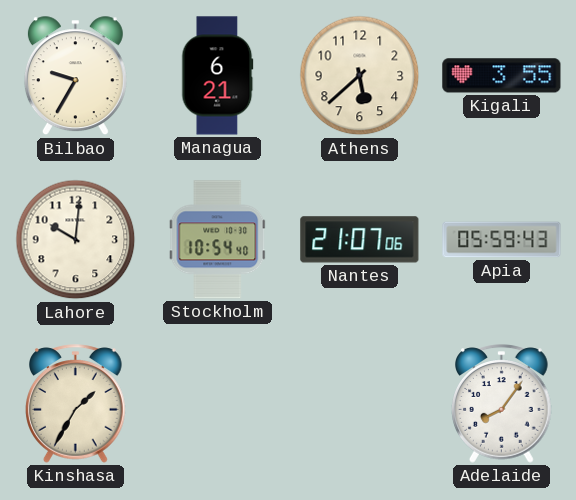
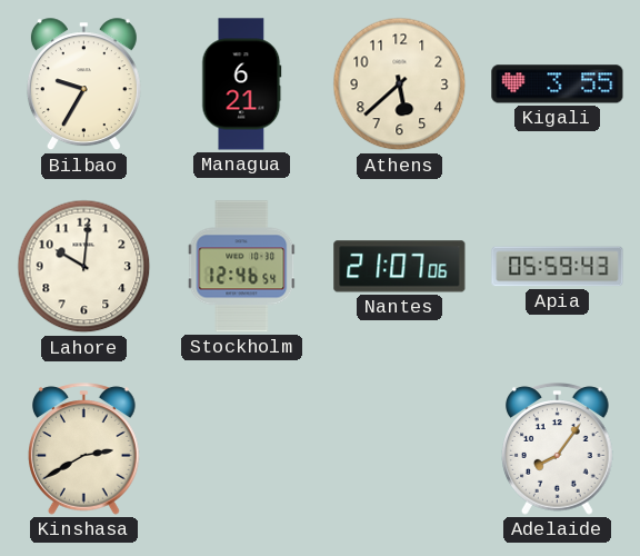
Stockholm: 10:54 -> 12:46
Kinshasa: 1:35 -> 2:40
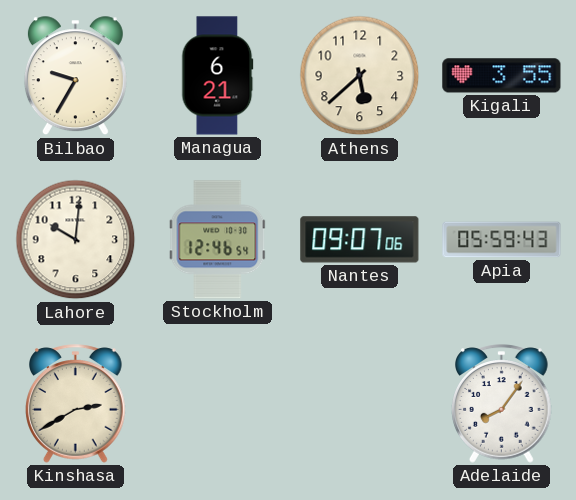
Nantes: 21:07 -> 09:07
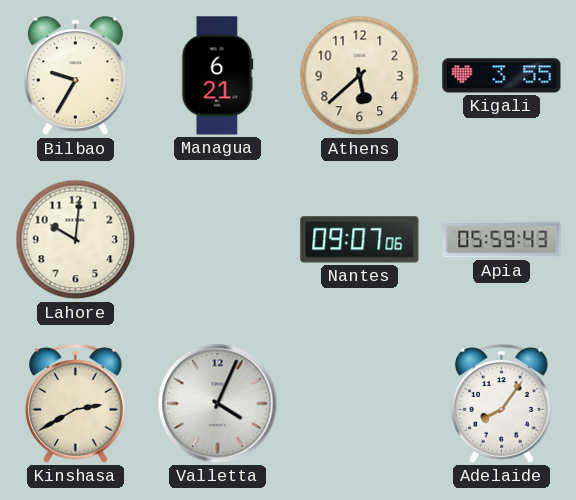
Stockholm: 12:46 -> none
Valletta: none -> 4:04
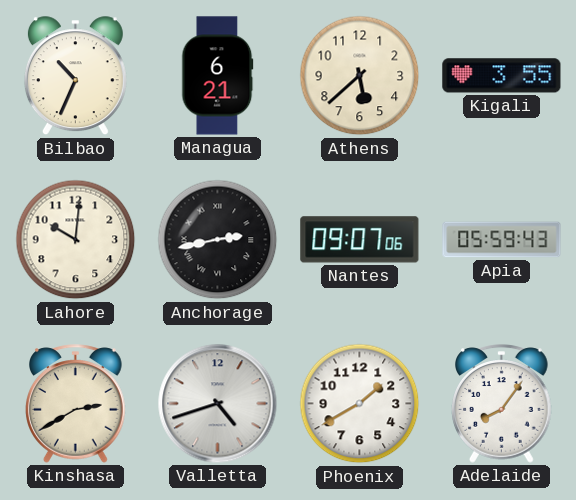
Bilbao: 9:35 -> 10:34
Anchorage: none -> 2:43
Valletta: 4:04 -> 4:42
Phoenix: none -> 1:40
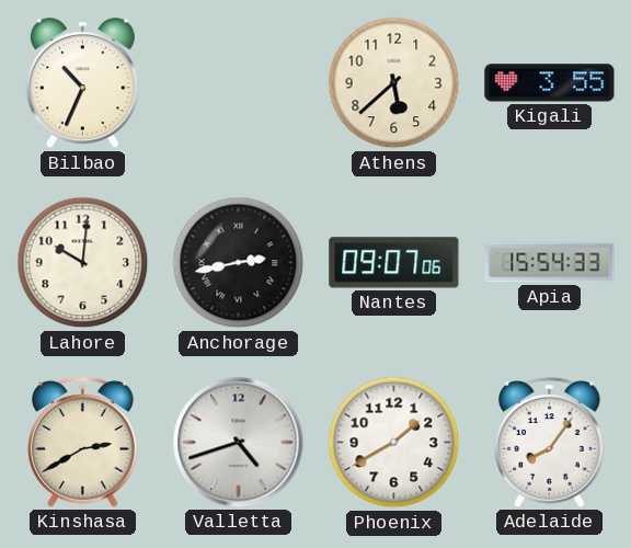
Managua: 6:21 -> none
Apia: 05:59 -> 15:54
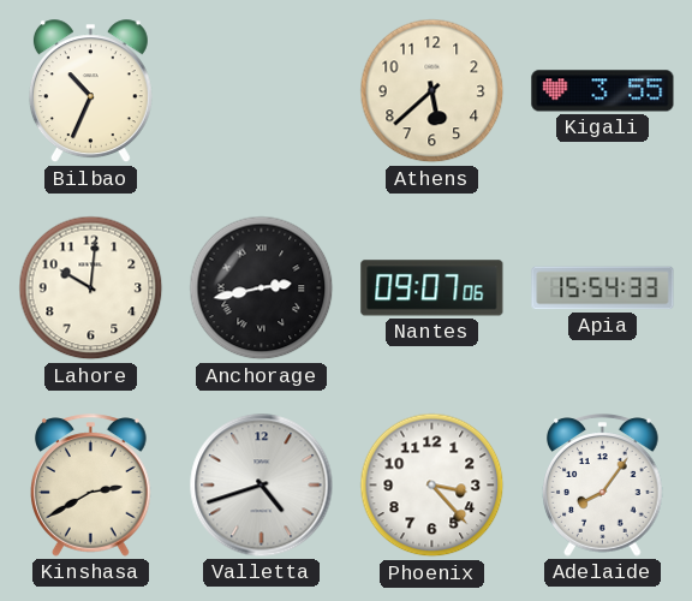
Phoenix: 1:40 -> 3:23
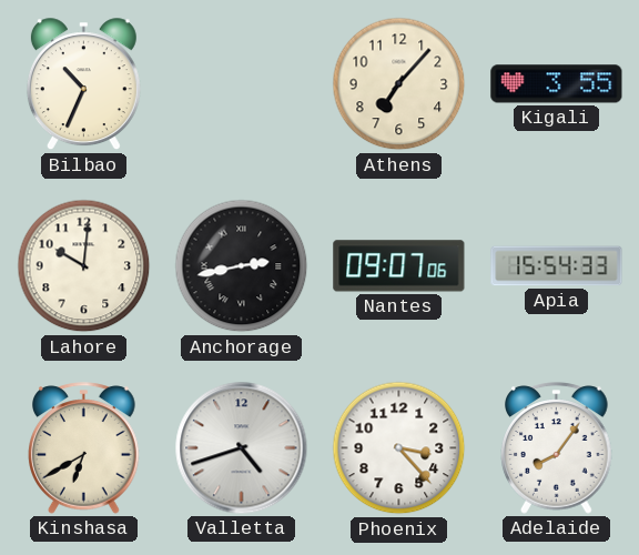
Athens: 5:38 -> 7:07
Kinshasa: 2:40 -> 6:40
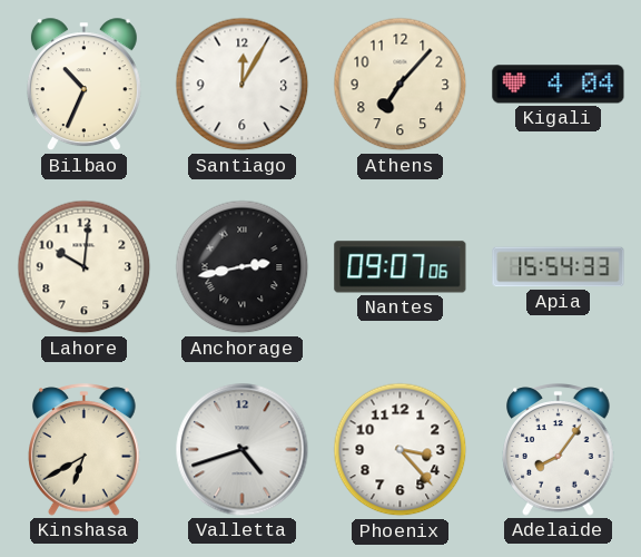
Santiago: none -> 12:05
Kigali: 3:55 -> 4:04
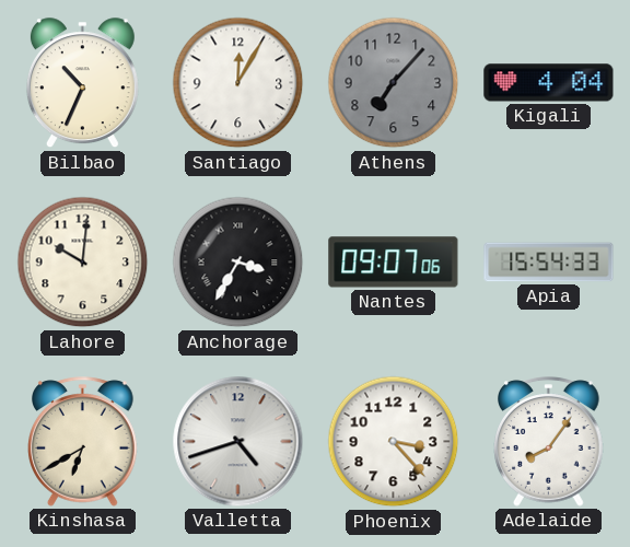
Athens dial: cream -> grey
Anchorage: 2:43 -> 3:35
